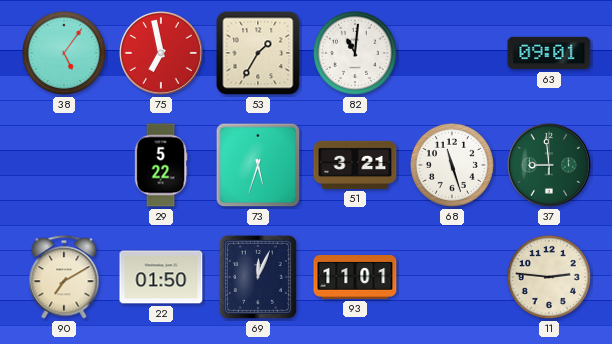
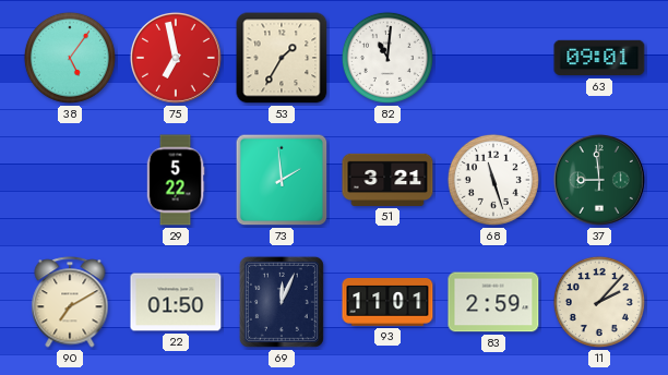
73: 5:33 -> 1:59
83: none -> 2:59
11: 2:46 -> 2:07
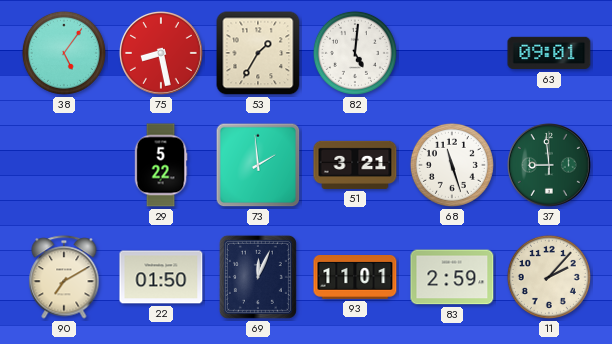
75: 6:58 -> 8:28
82: 11:01 -> 5:01
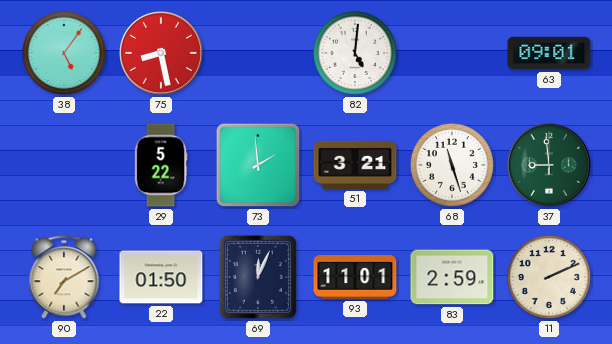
53: 1:35 -> none
11: 2:07 -> 2:11
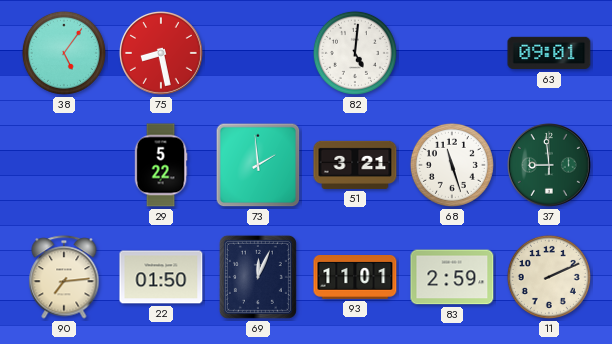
90: 7:10 -> 7:14
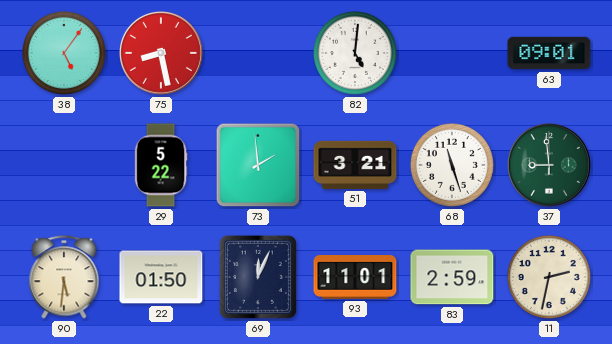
90: 7:14 -> 5:31
11: 2:11 -> 2:32
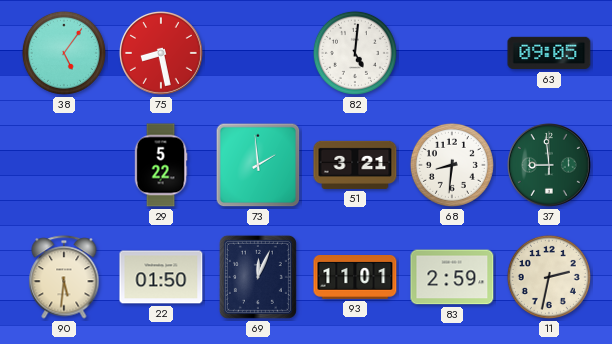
63: 09:01 -> 09:05
68: 11:27 -> 8:31
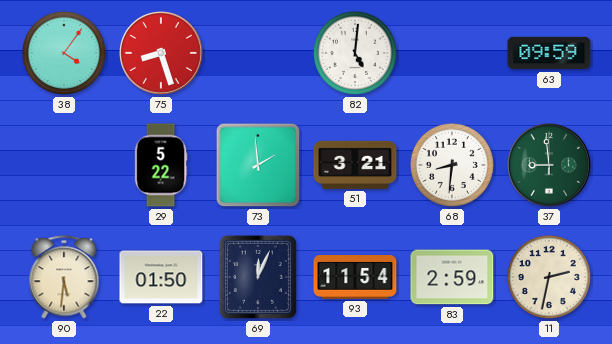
38: 5:06 -> 4:06
75: 8:28 -> 8:27
63: 09:05 -> 09:59
93: 11:01 -> 11:54
